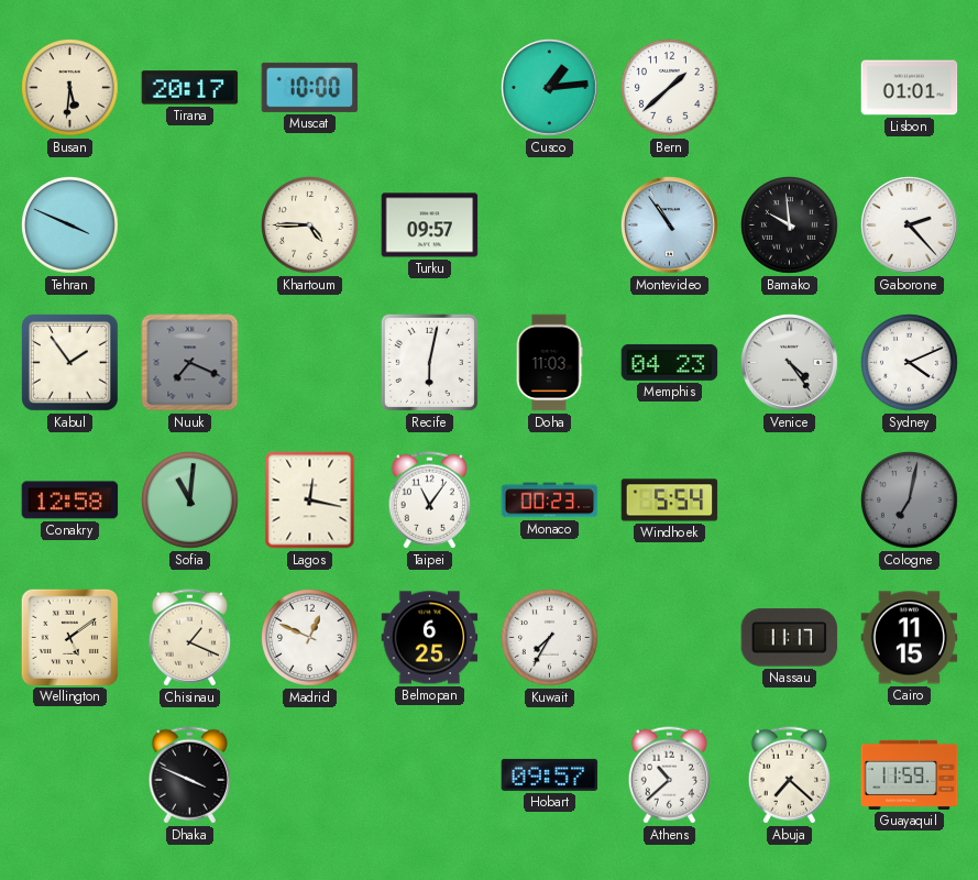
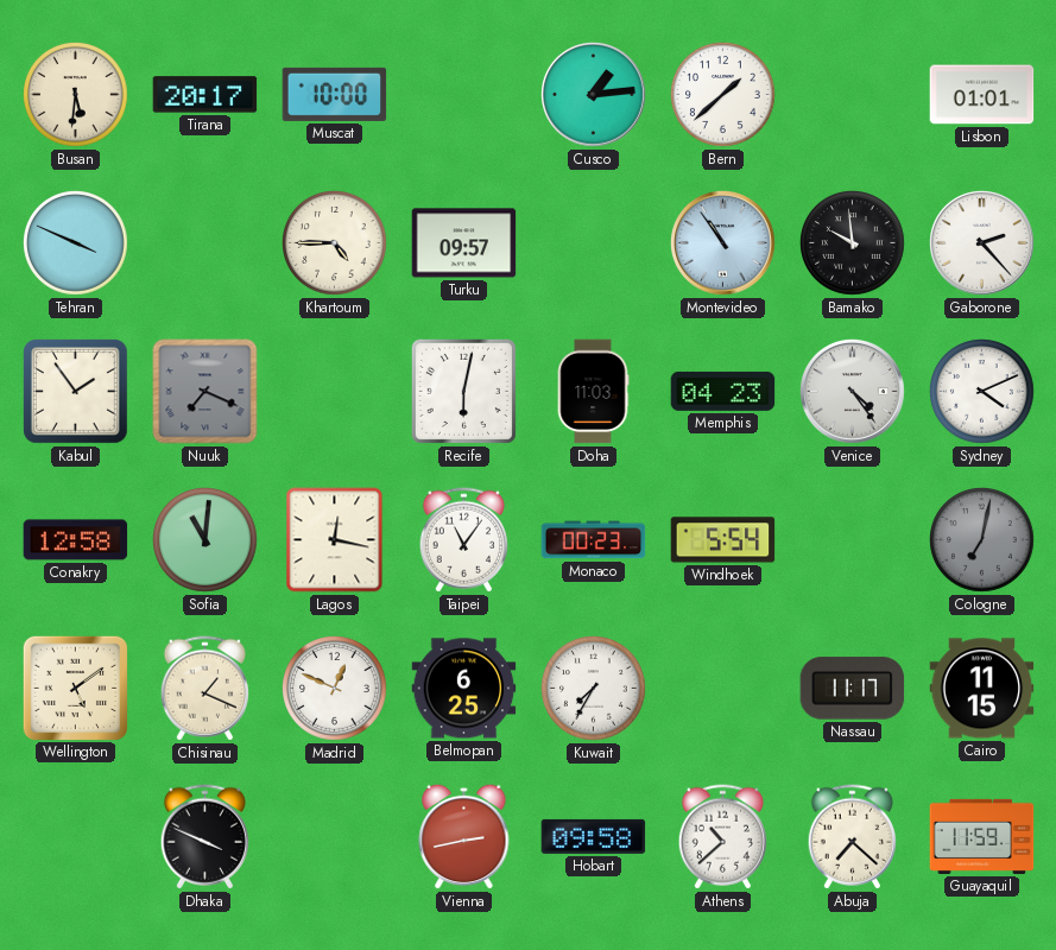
Vienna: none -> 2:43
Hobart: 09:57 -> 09:58
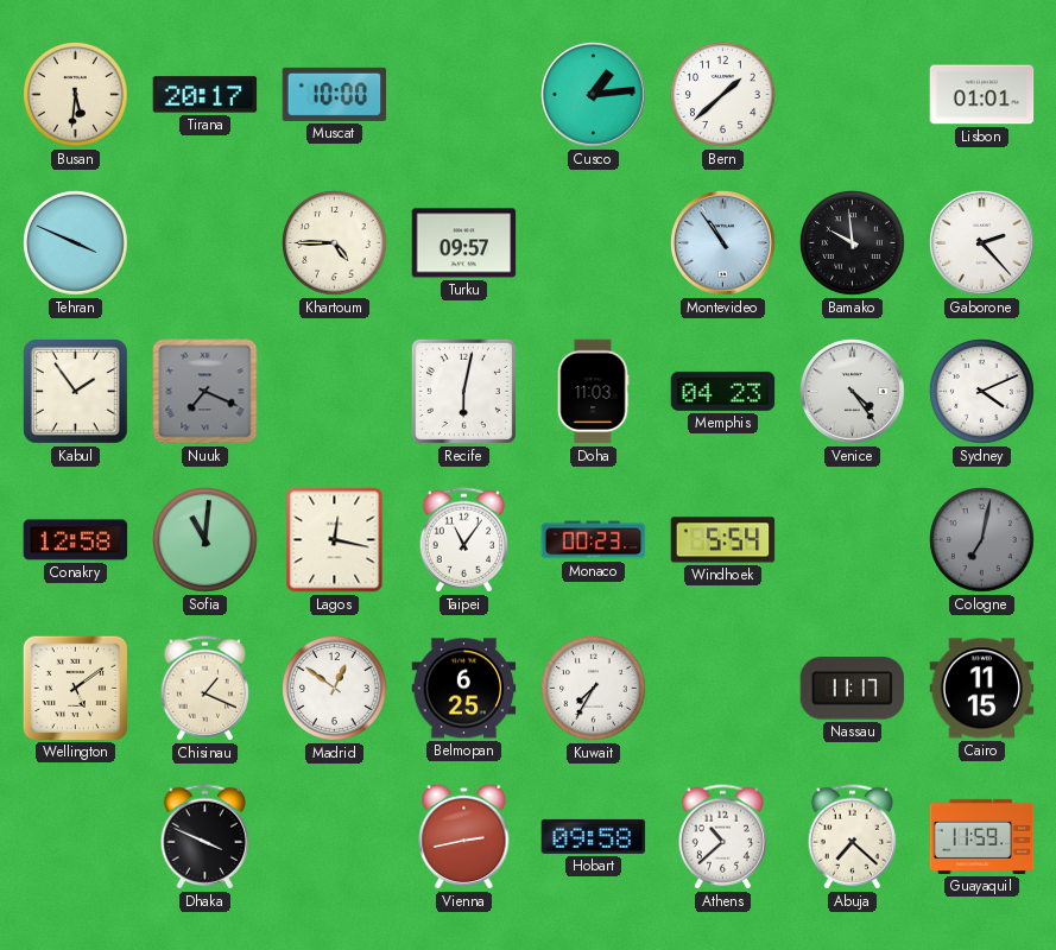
Madrid: 12:49 -> 12:51
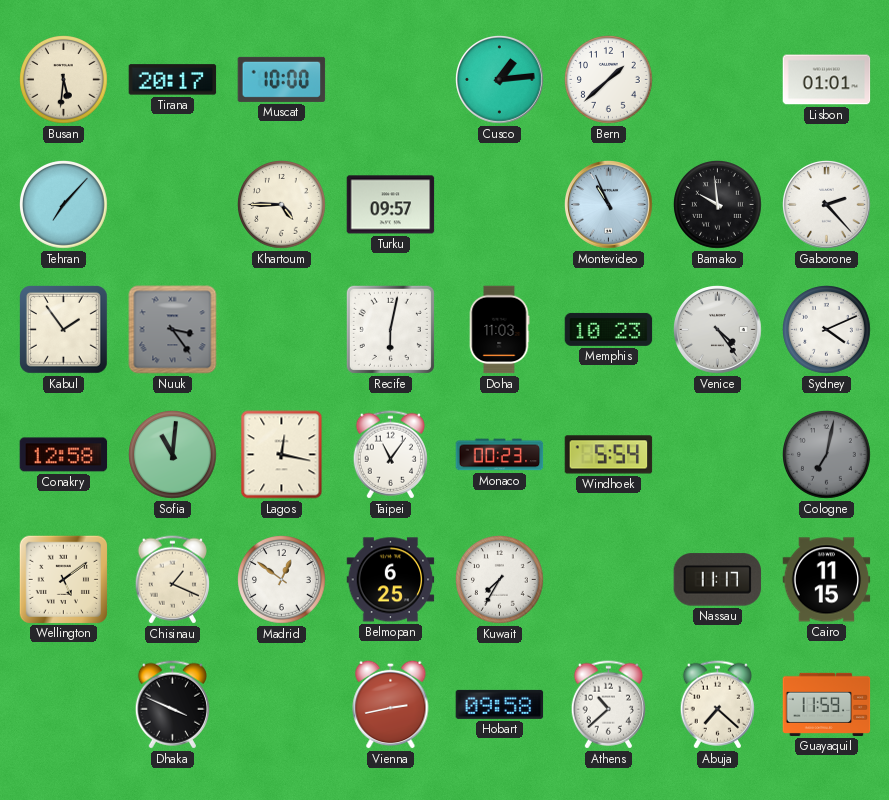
Tehran: 3:49 -> 7:07
Montevideo: 10:54 -> 10:56
Nuuk: 7:19 -> 3:24
Memphis: 04:23 -> 10:23
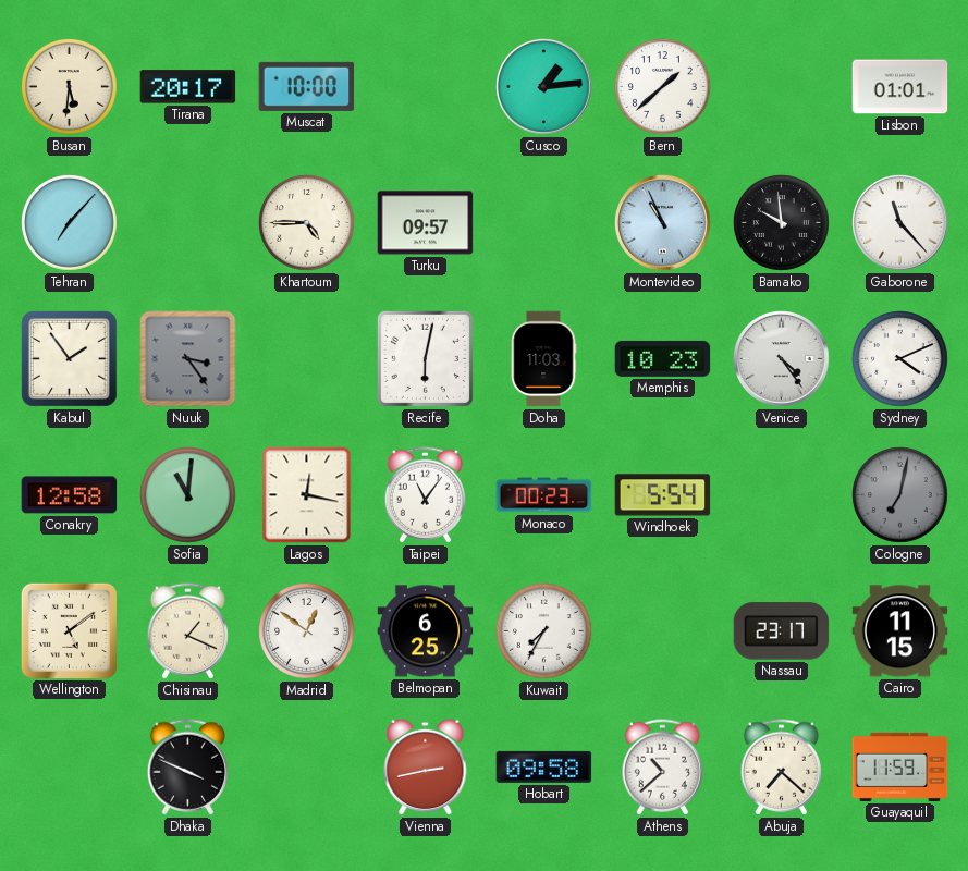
Gaborone: 2:23 -> 11:23
Nassau: 11:17 -> 23:17
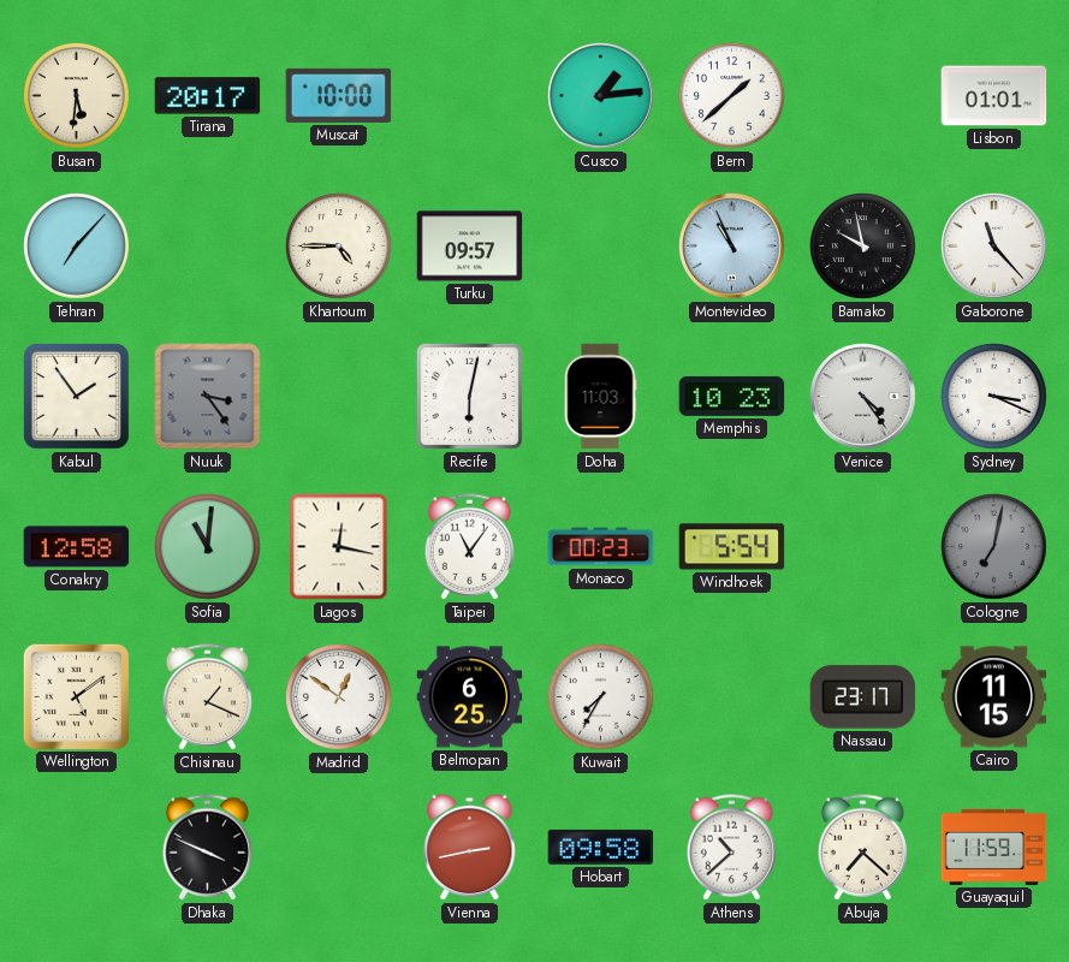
Bamako: 9:59 -> 9:58
Sydney: 4:11 -> 3:19
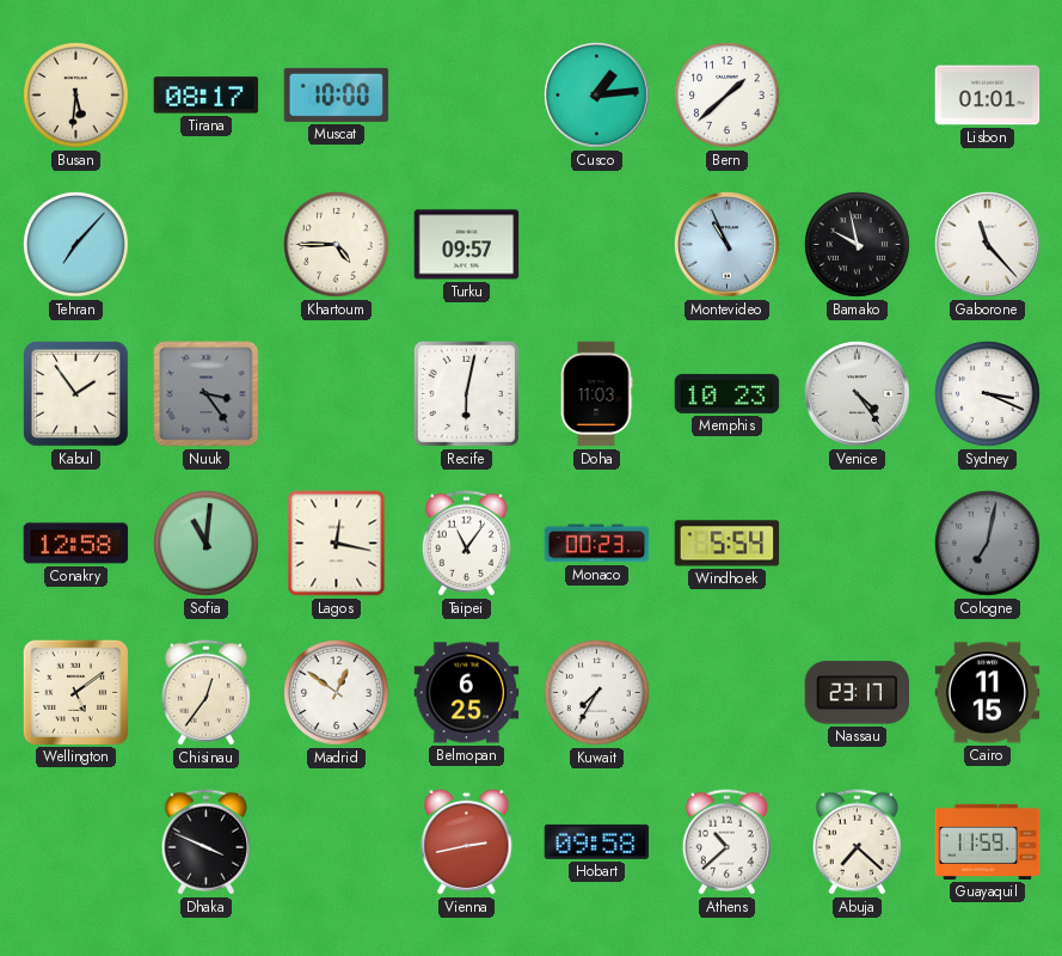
Tirana: 20:17 -> 08:17
Chisinau: 1:19 -> 12:36
